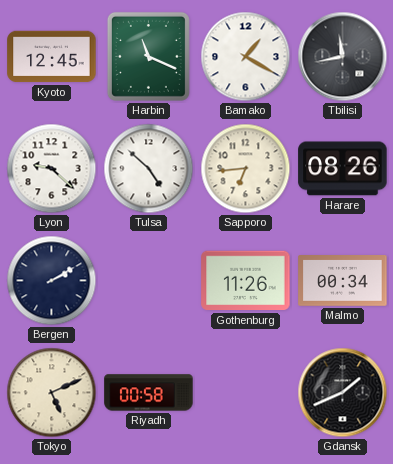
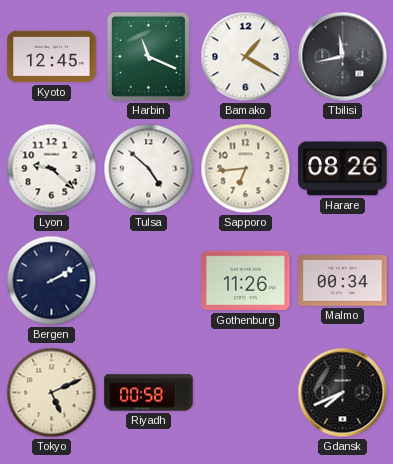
Gdansk: 1:41 -> 7:41
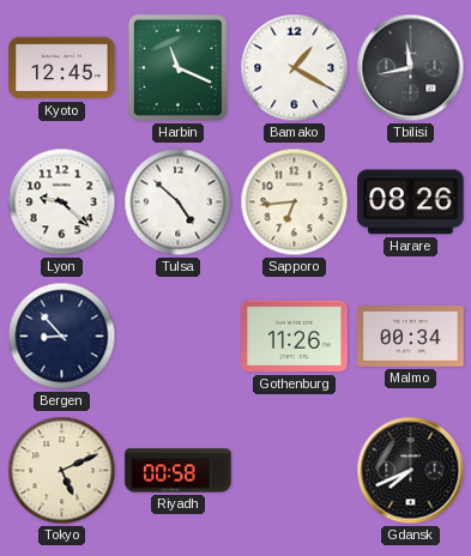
Bergen: 2:10 -> 8:53
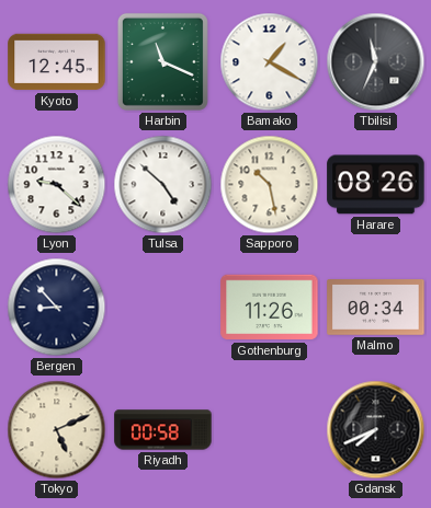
Tbilisi: 11:43 -> 11:34
Sapporo: 6:44 -> 10:28
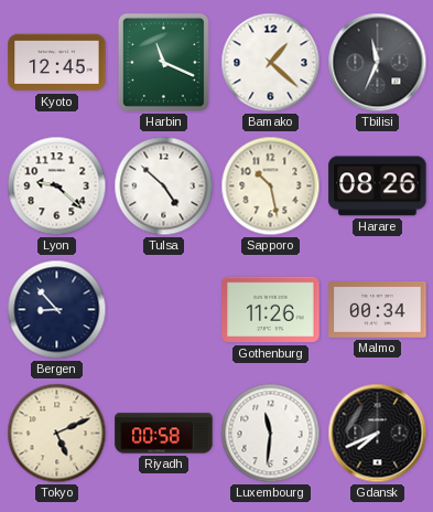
Bamako: 1:20 -> 1:22
Luxembourg: none -> 11:31
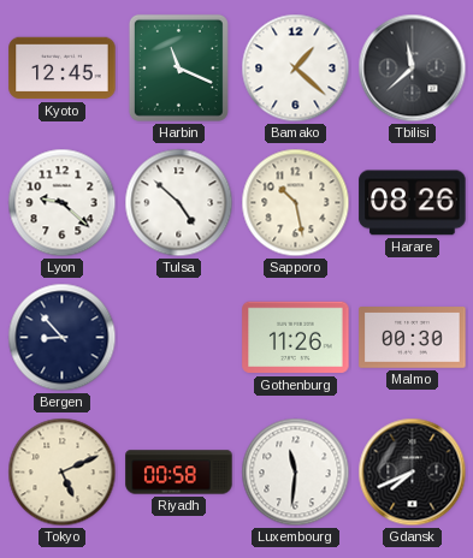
Tbilisi: 11:34 -> 11:38
Malmo: 00:34 -> 00:30
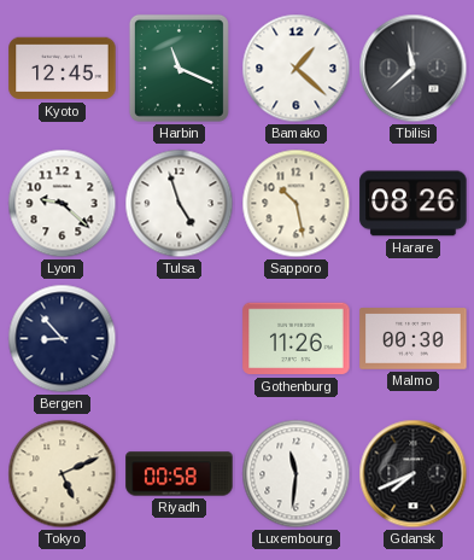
Tulsa: 4:52 -> 4:57
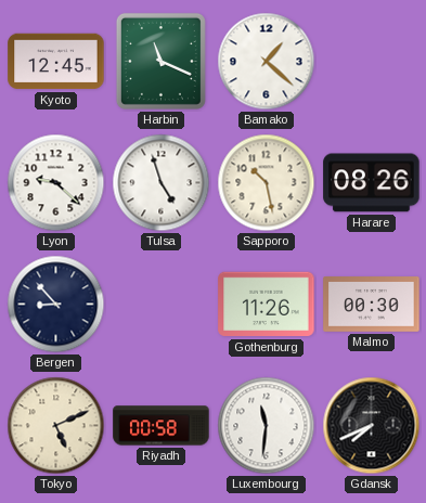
Tbilisi: 11:38 -> none
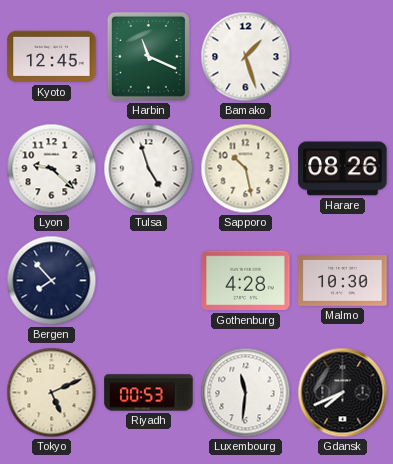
Bamako: 1:22 -> 1:27
Bergen: 8:53 -> 7:53
Gothenburg: 11:26 -> 4:28
Malmo: 00:30 -> 10:30
Riyadh: 00:58 -> 00:53
